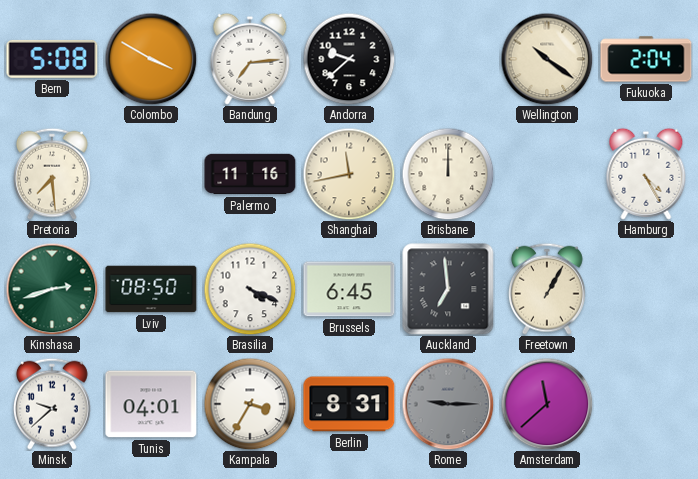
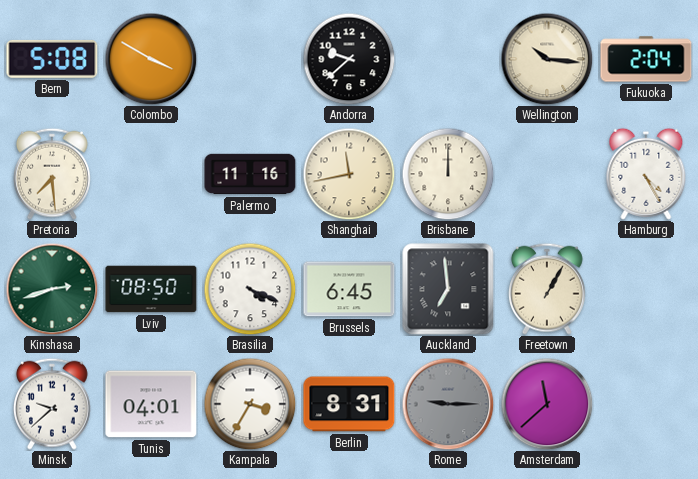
Bandung: 7:14 -> none
Wellington: 10:21 -> 10:16
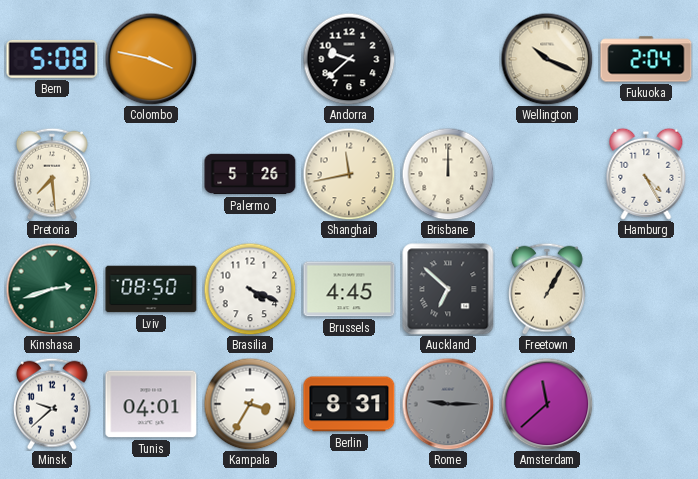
Colombo: 3:50 -> 3:47
Wellington: 10:16 -> 10:19
Palermo: 11:16 -> 5:26
Brussels: 6:45 -> 4:45
Auckland: 6:59 -> 6:52
